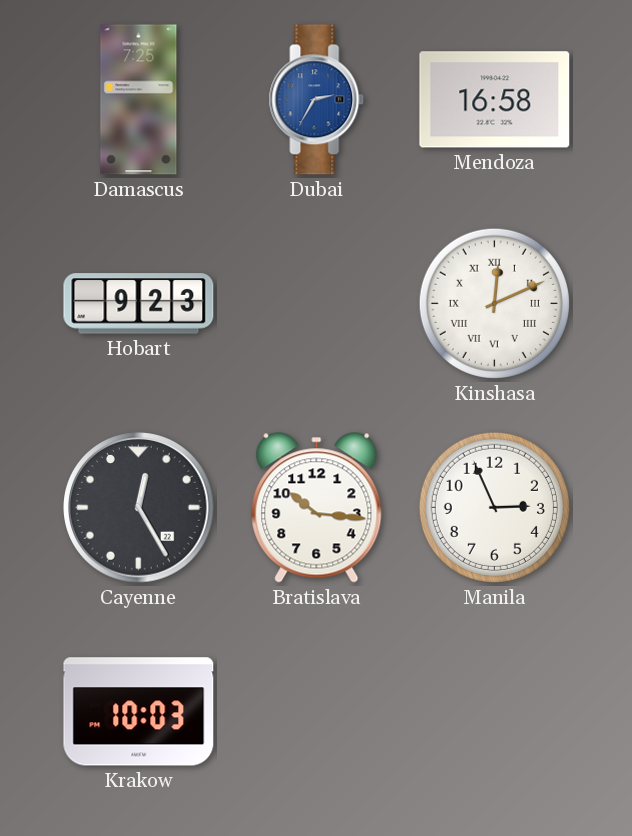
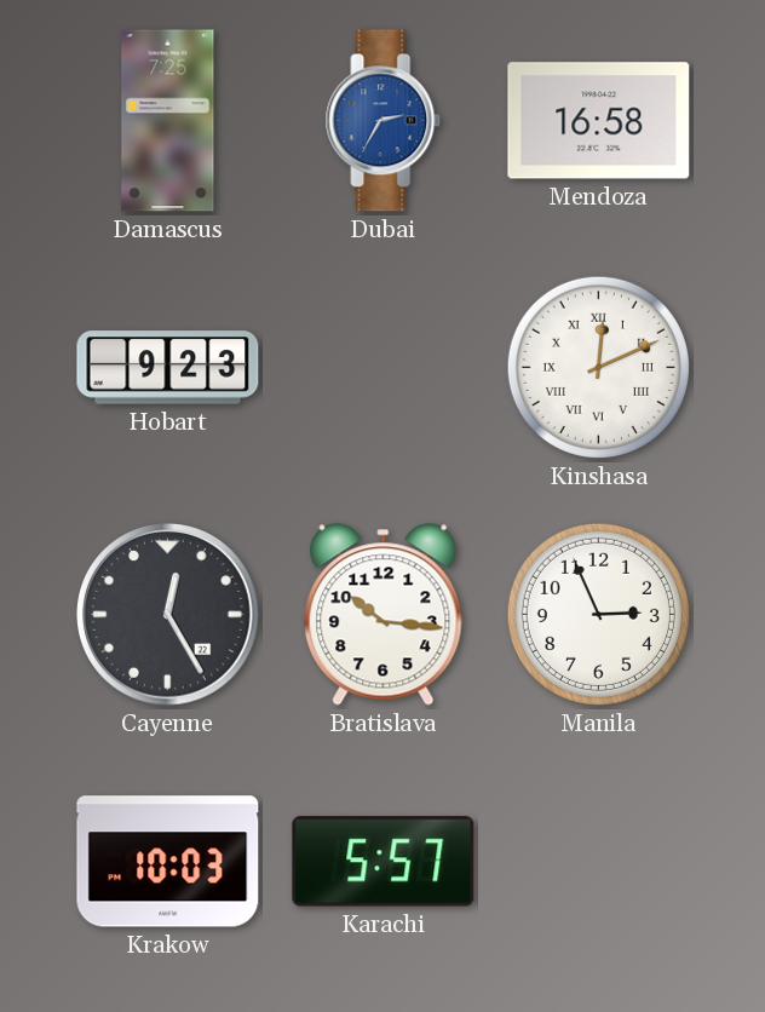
Karachi: none -> 5:57
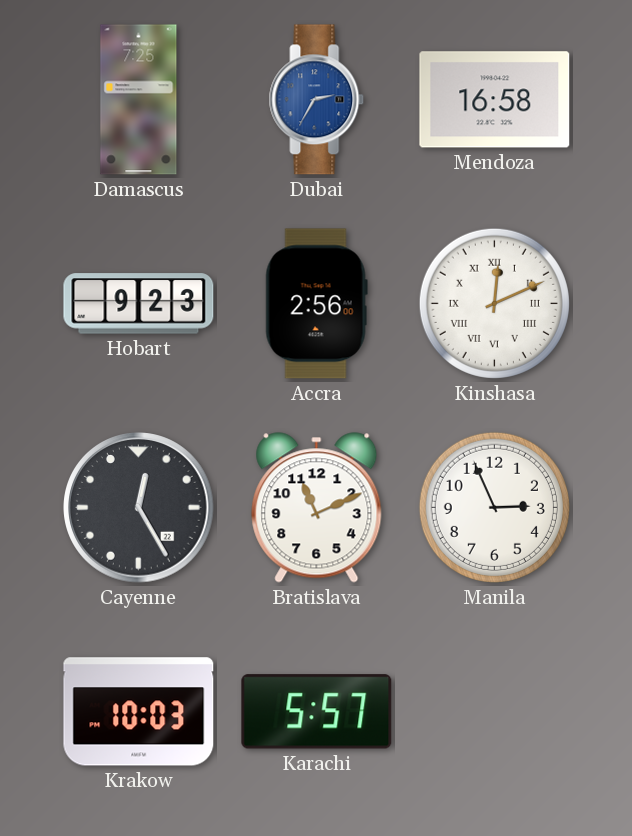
Accra: none -> 2:56
Bratislava: 10:16 -> 11:11
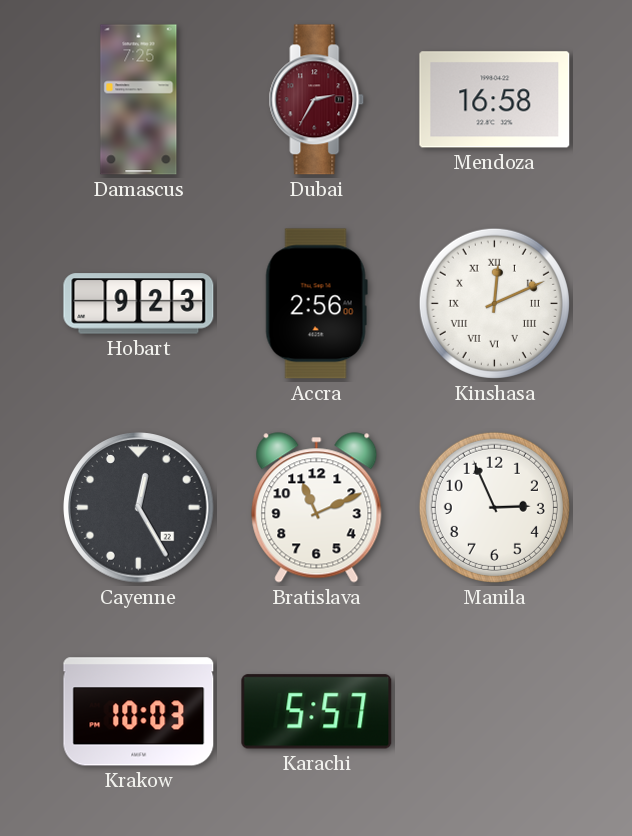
Dubai dial: blue -> burgundy
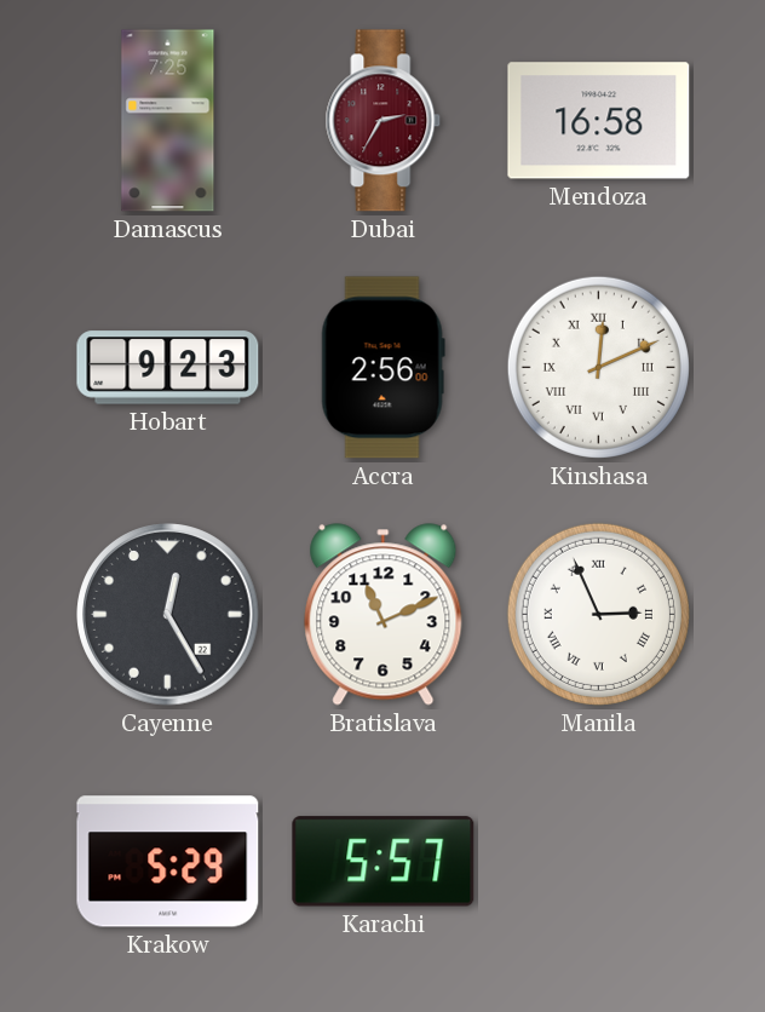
Manila numerals: Arabic -> Roman
Krakow: 10:03 -> 5:29
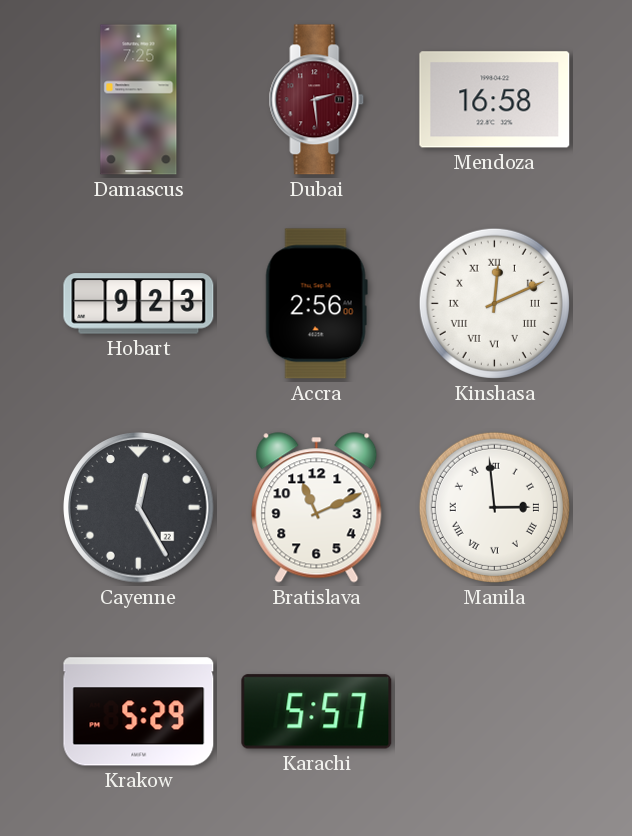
Dubai: 2:35 -> 2:29
Manila: 2:56 -> 2:59
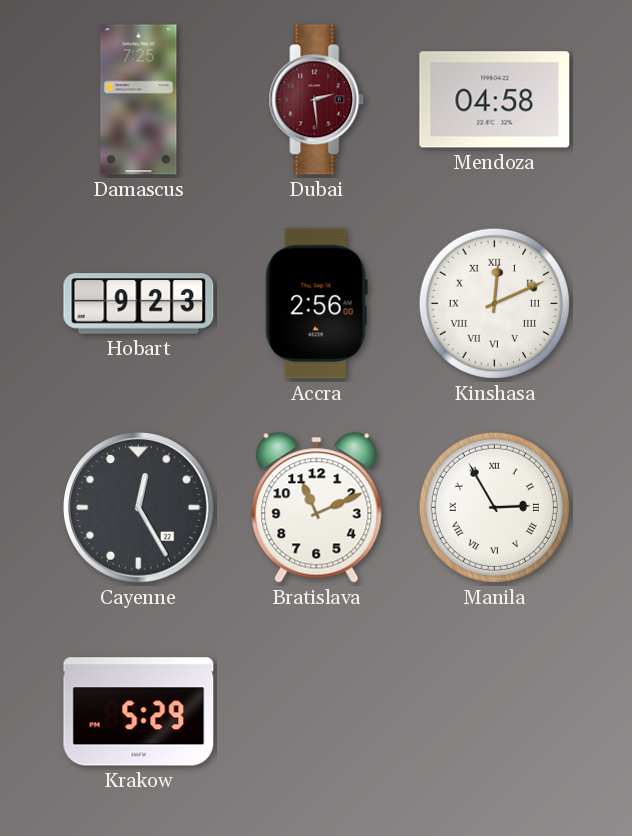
Mendoza: 16:58 -> 04:58
Manila: 2:59 -> 2:55
Karachi: 5:57 -> none
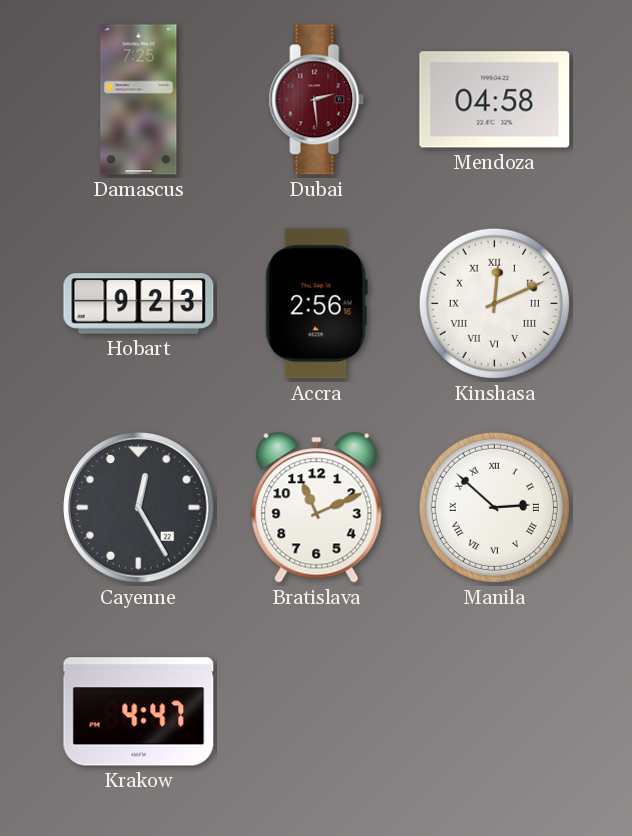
Accra: 2:56:00 -> 2:56:16
Manila: 2:55 -> 2:52
Krakow: 5:29 -> 4:47
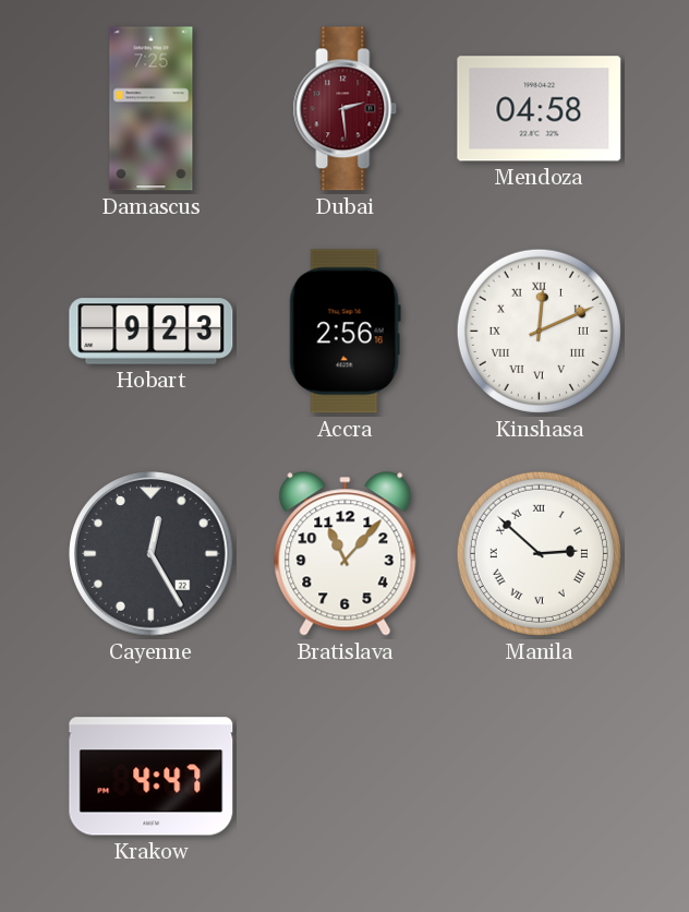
Bratislava: 11:11 -> 11:07
